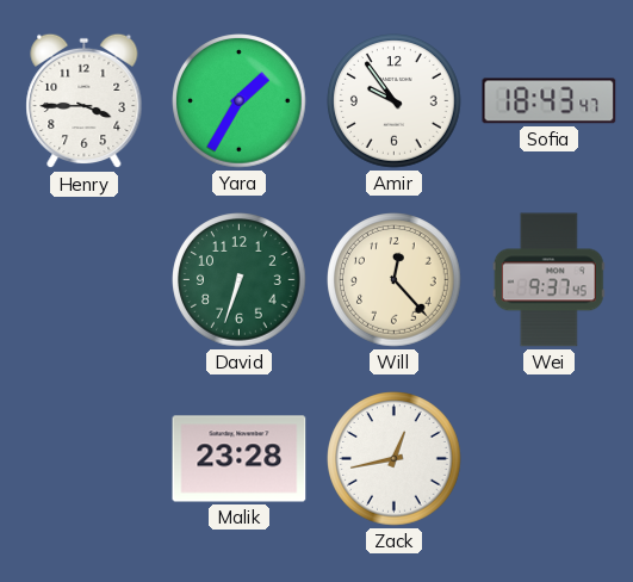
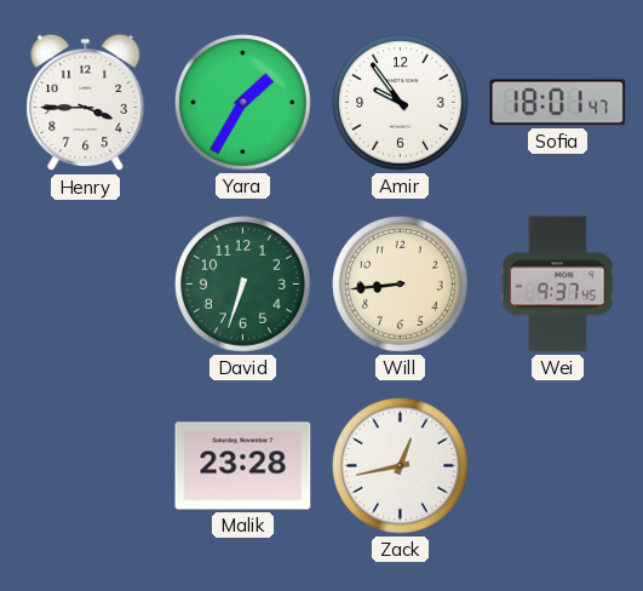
Sofia: 18:43 -> 18:01
Will: 12:23 -> 8:44
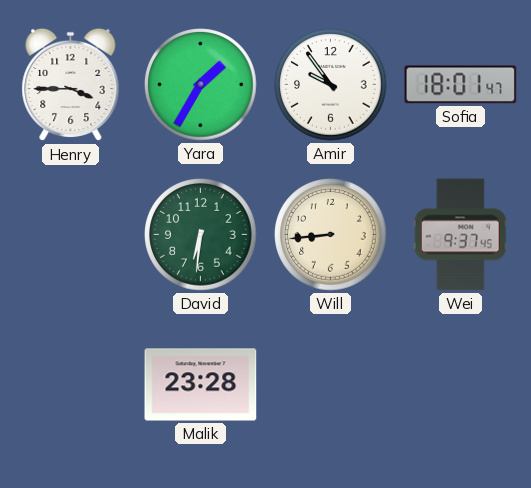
David: 6:33 -> 6:31
Zack: 12:43 -> none
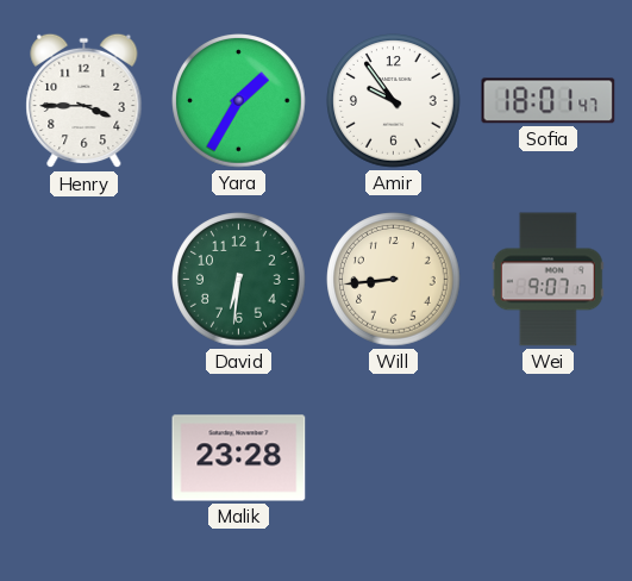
Wei: 9:37 -> 9:07
